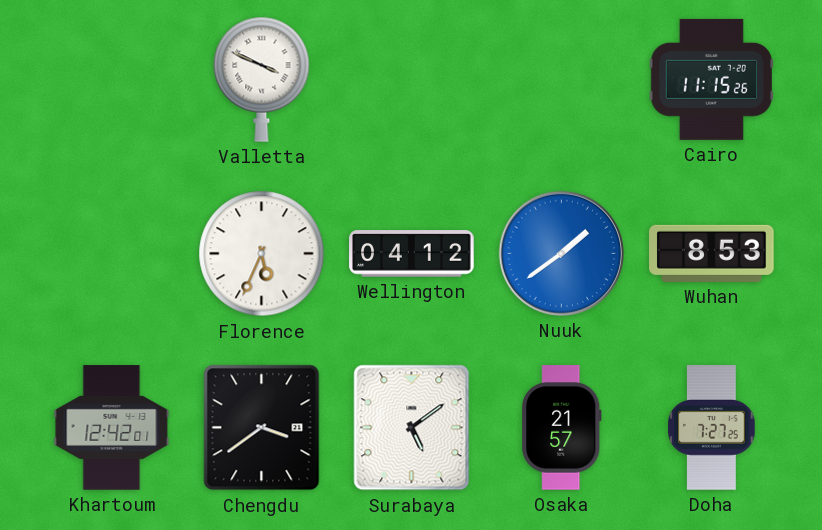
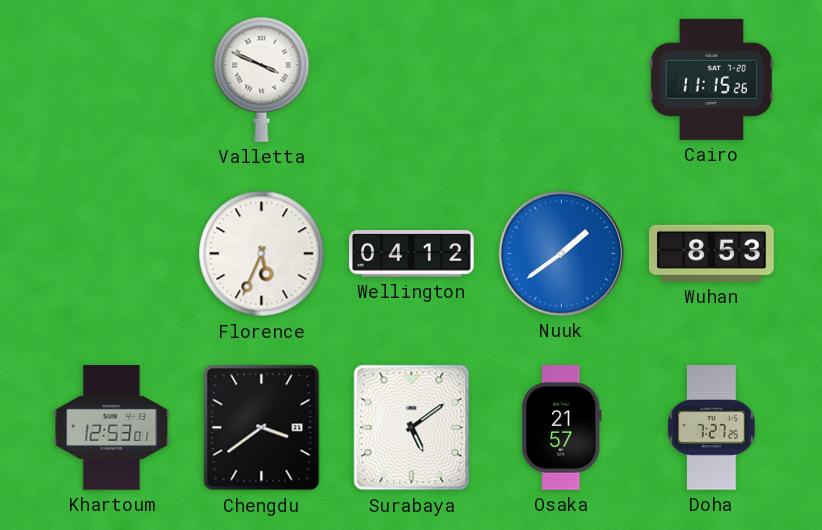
Khartoum: 12:42 -> 12:53
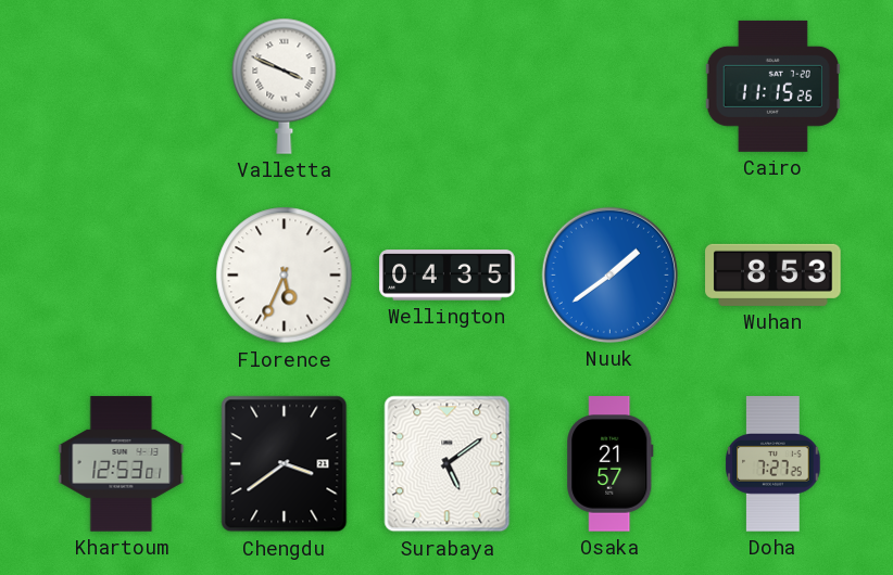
Wellington: 04:12 -> 04:35
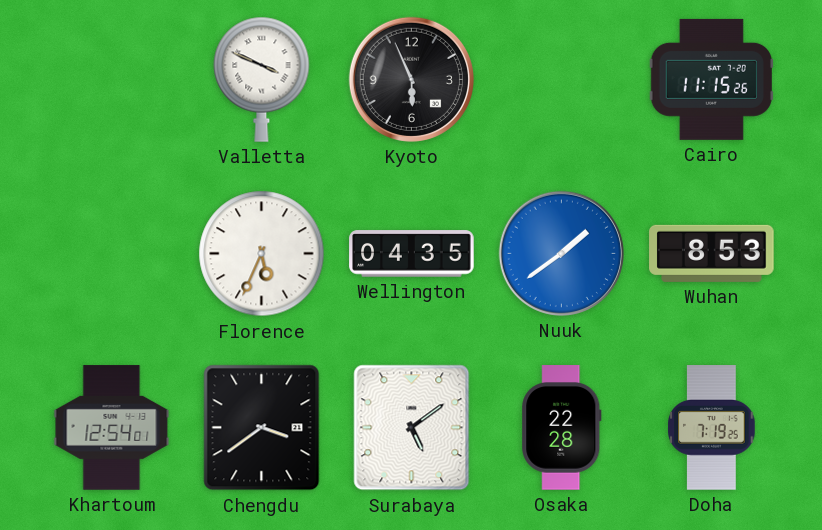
Kyoto: none -> 5:56
Khartoum: 12:53 -> 12:54
Osaka: 21:57 -> 22:28
Doha: 7:27 -> 7:19
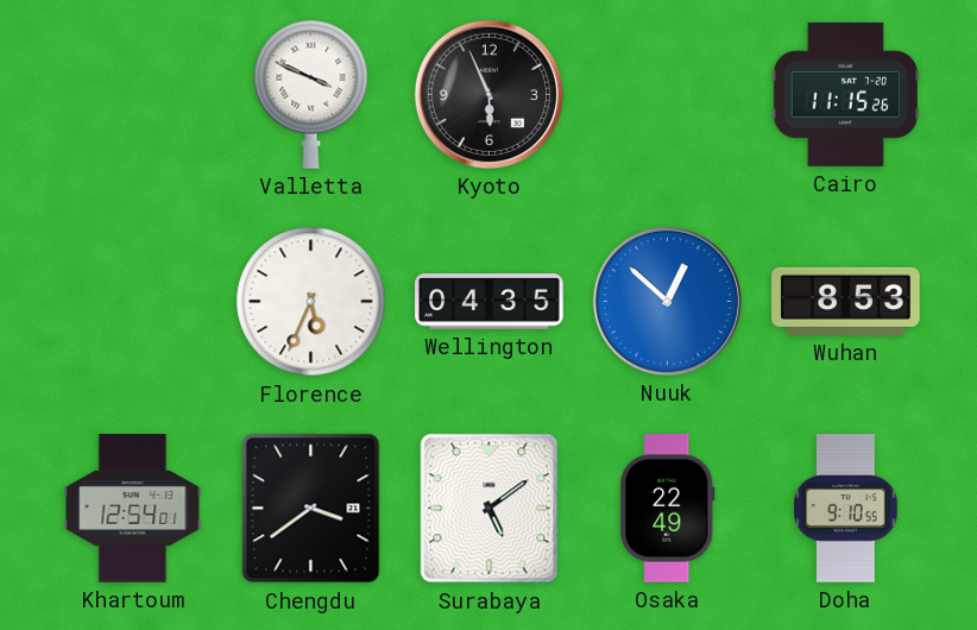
Nuuk: 1:39 -> 12:52
Osaka: 22:28 -> 22:49
Doha: 7:19 -> 9:10
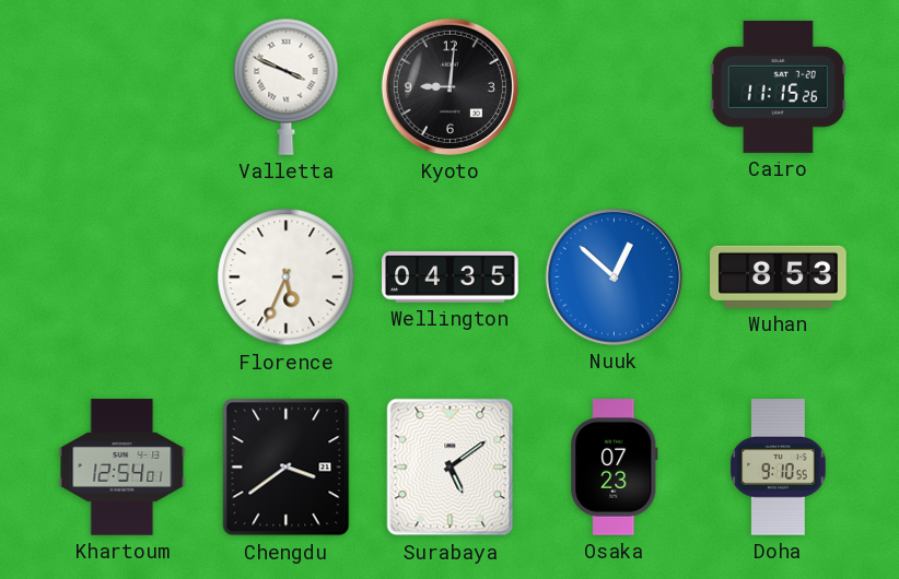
Kyoto: 5:56 -> 9:01
Osaka: 22:49 -> 07:23
